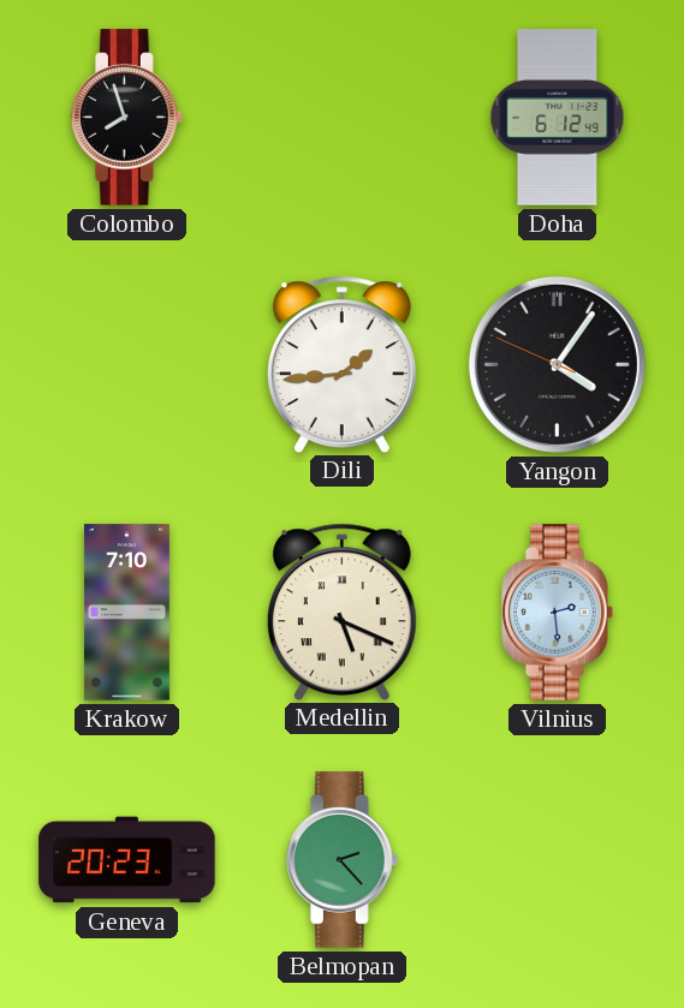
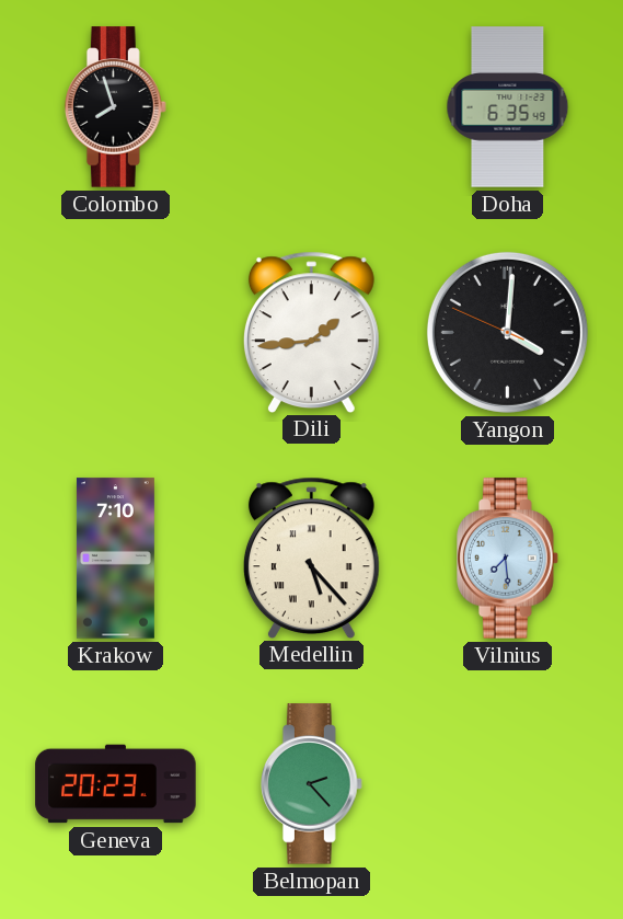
Doha: 6:12 -> 6:35
Yangon: 4:05 -> 4:00
Medellin: 5:19 -> 5:23
Vilnius: 2:29 -> 7:29
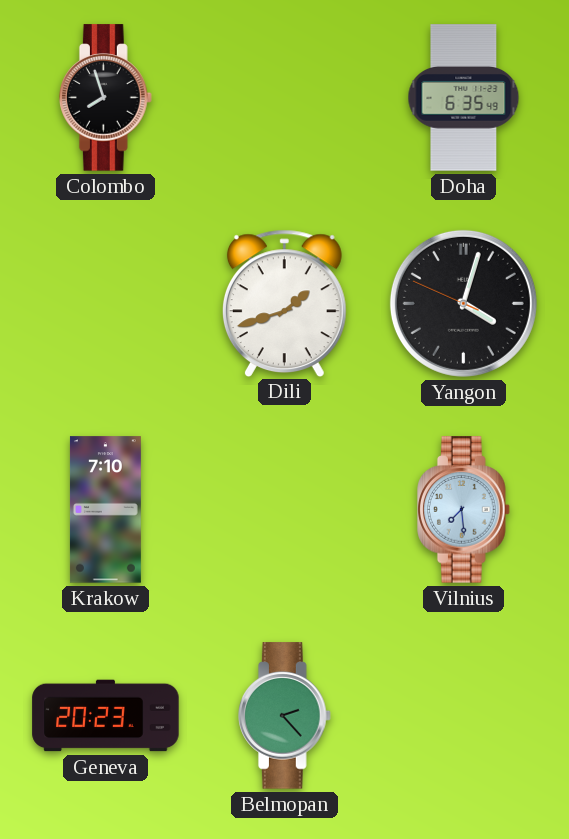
Dili: 1:44 -> 1:42
Yangon: 4:00 -> 4:02
Medellin: 5:23 -> none
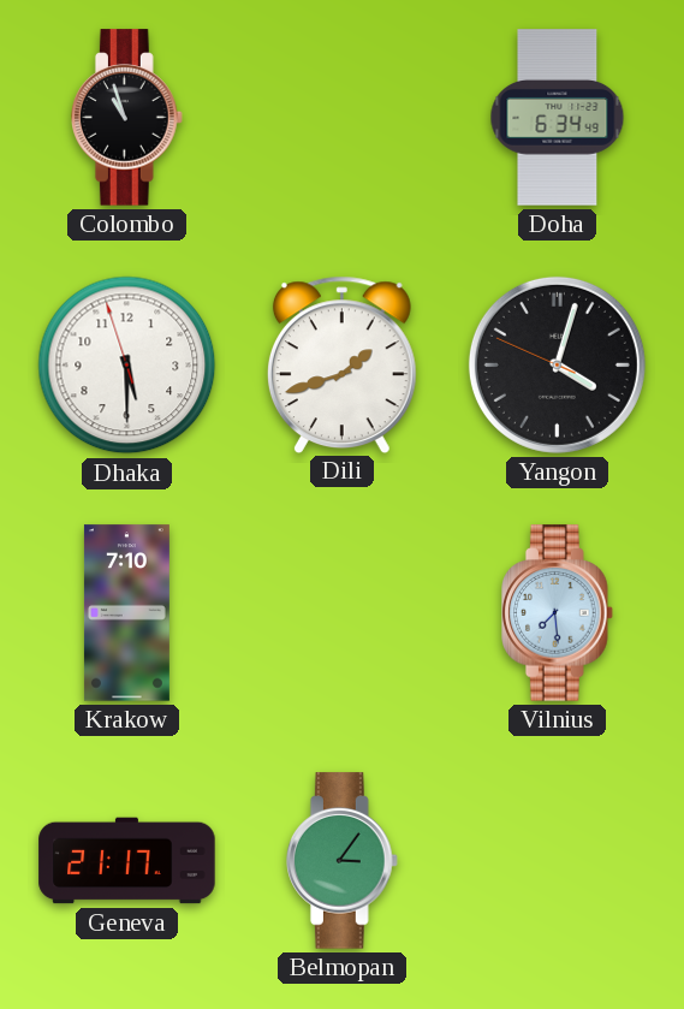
Colombo: 7:57 -> 10:57
Doha: 6:35 -> 6:34
Dhaka: none -> 5:29
Geneva: 20:23 -> 21:17
Belmopan: 2:23 -> 3:06
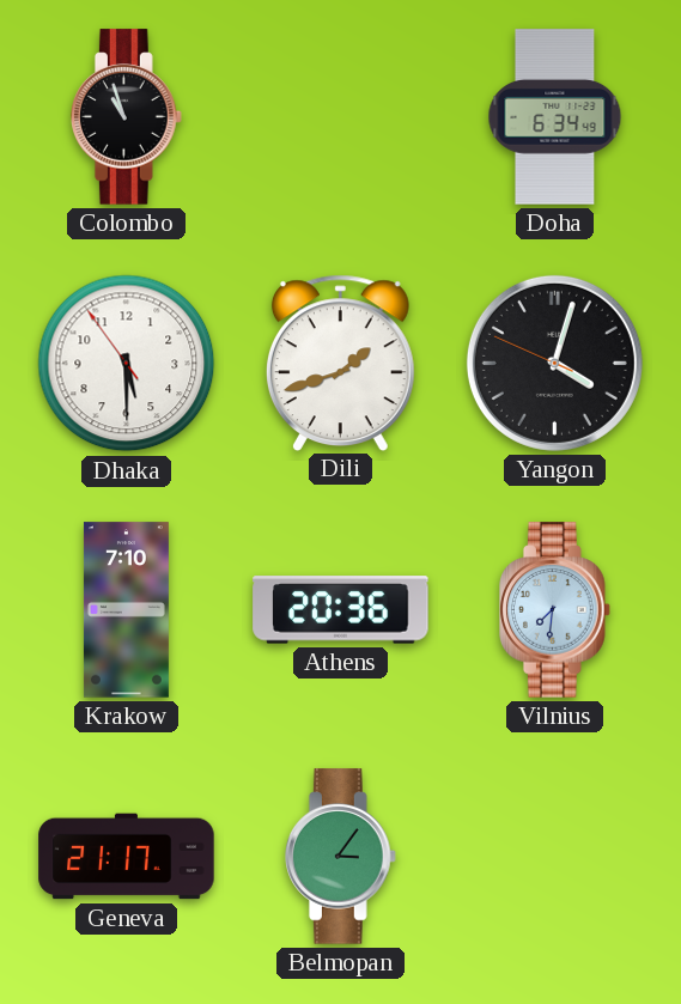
Dhaka: 5:29:57 -> 5:29:54
Athens: none -> 20:36
Vilnius: 7:29 -> 7:31
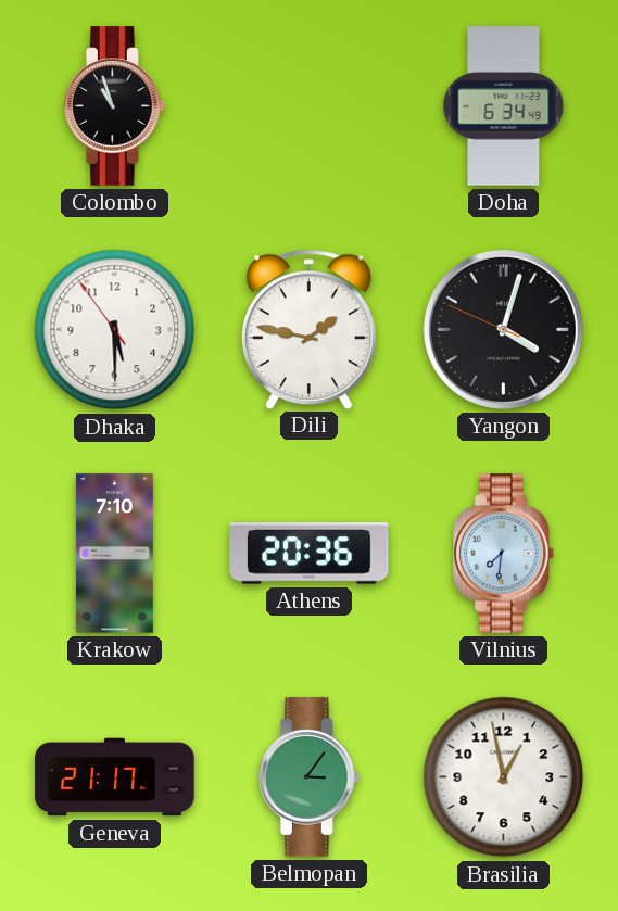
Dili: 1:42 -> 1:47
Brasilia: none -> 12:58
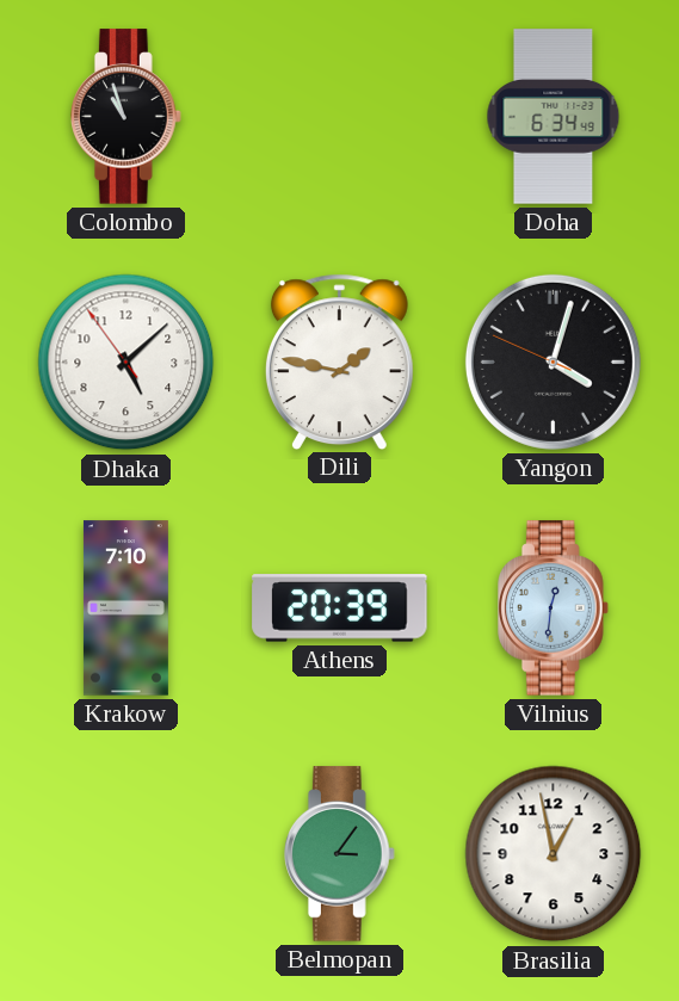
Dhaka: 5:29 -> 5:07
Athens: 20:36 -> 20:39
Vilnius: 7:31 -> 12:31
Geneva: 21:17 -> none
